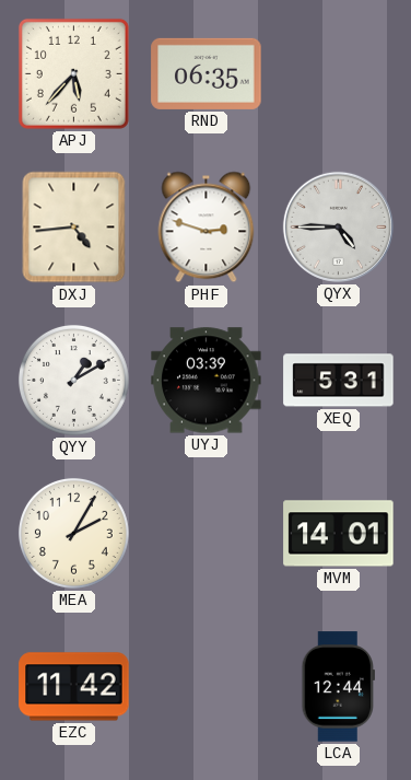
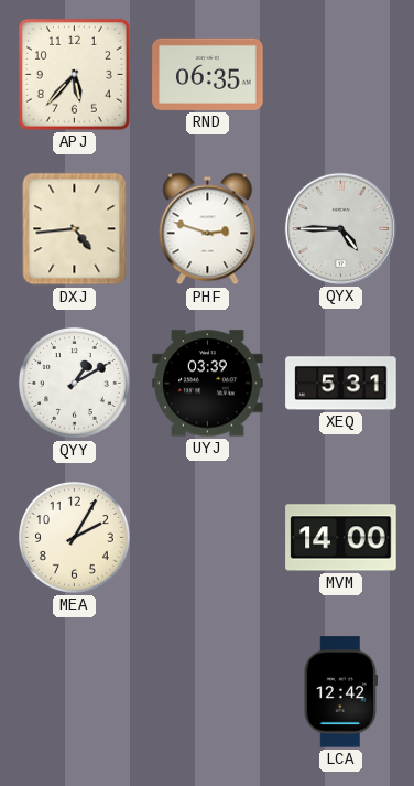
MVM: 14:01 -> 14:00
EZC: 11:42 -> none
LCA: 12:44 -> 12:42
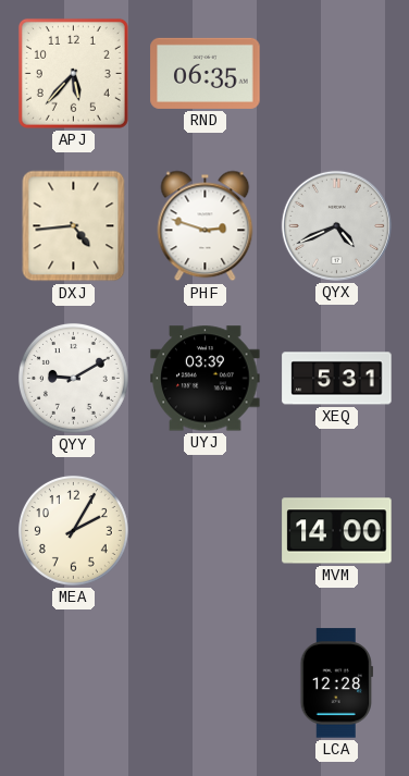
QYX: 4:45 -> 4:41
QYY: 1:10 -> 9:10
LCA: 12:42 -> 12:28
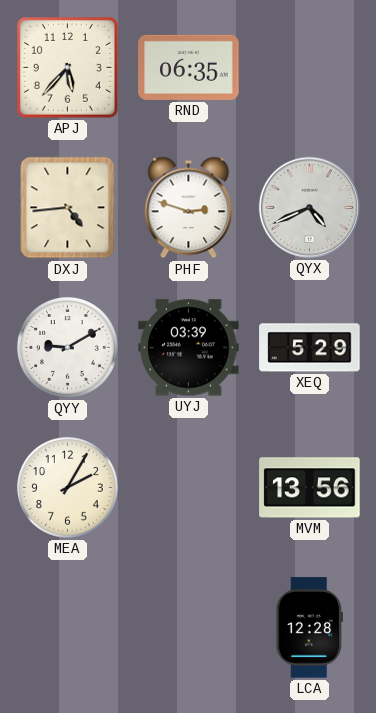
XEQ: 5:31 -> 5:29
MVM: 14:00 -> 13:56
